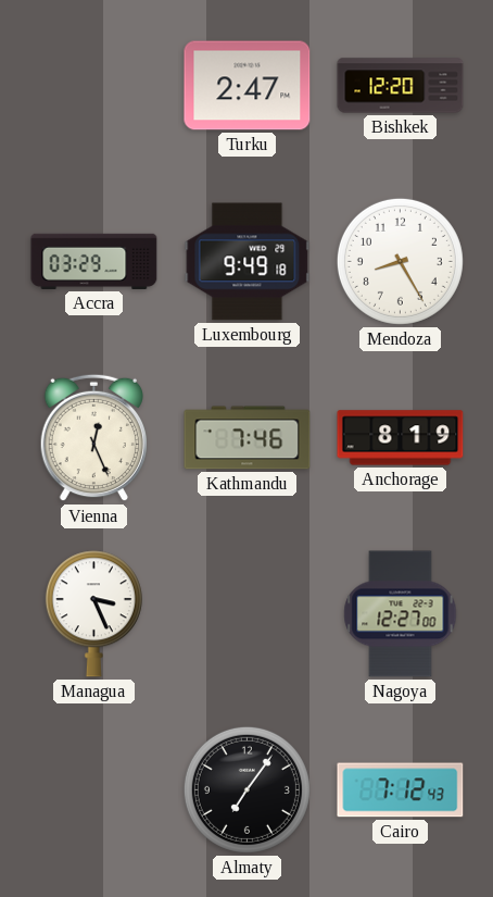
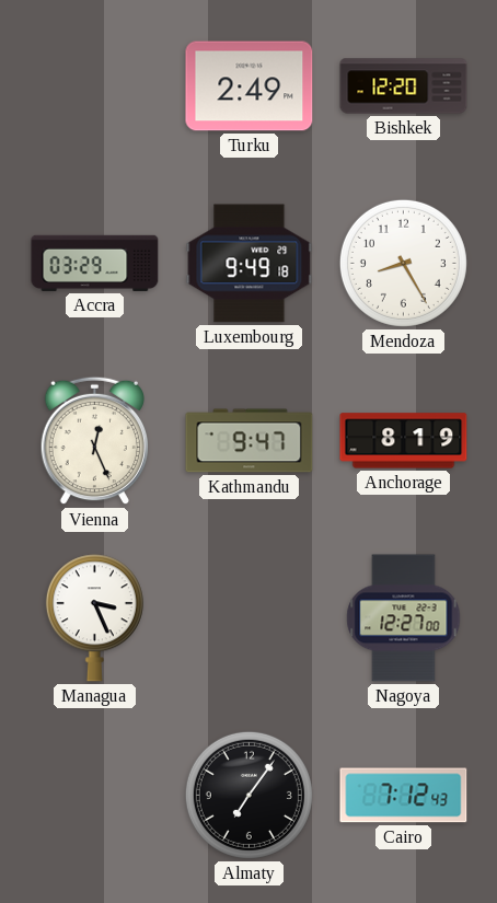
Turku: 2:47 -> 2:49
Kathmandu: 7:46 -> 9:47
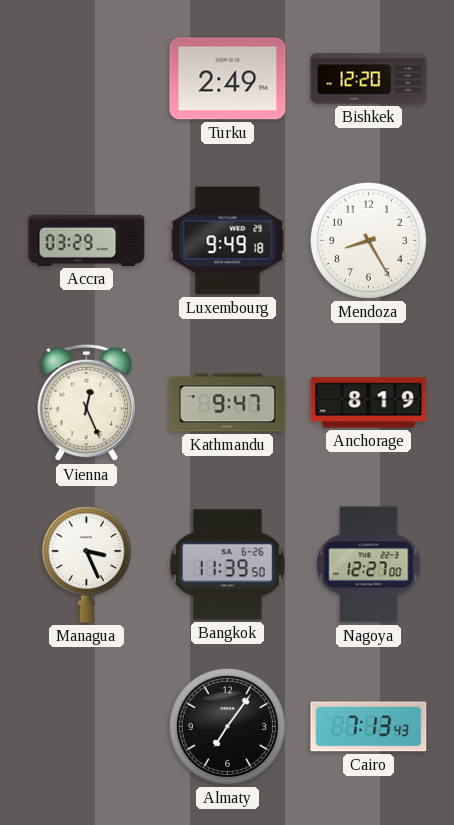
Bangkok: none -> 11:39
Cairo: 7:12 -> 7:13
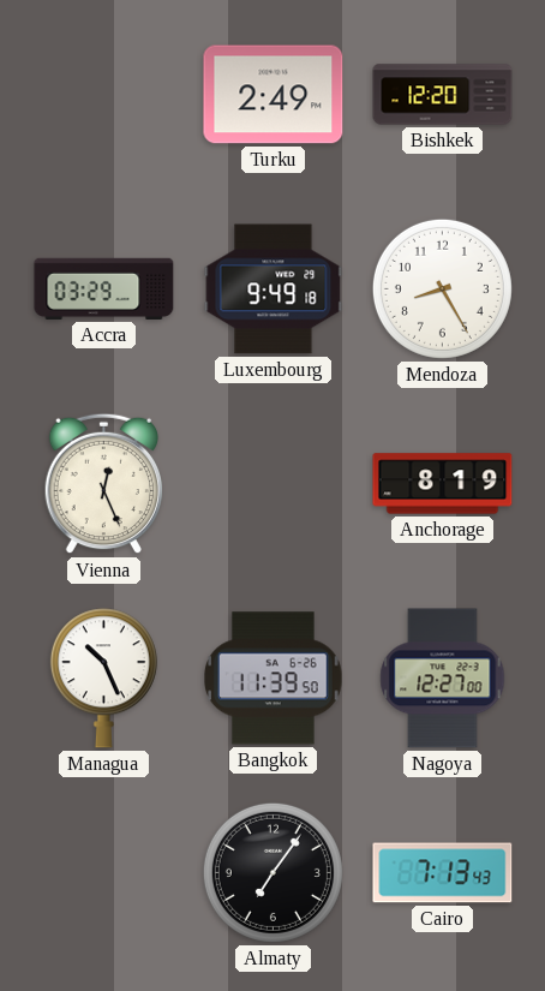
Kathmandu: 9:47 -> none
Managua: 3:26 -> 10:26
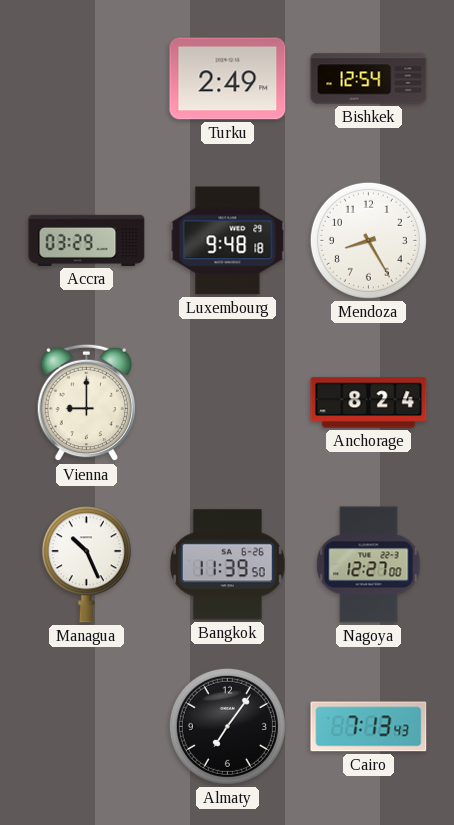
Bishkek: 12:20 -> 12:54
Luxembourg: 9:49 -> 9:48
Vienna: 12:26 -> 9:00
Anchorage: 8:19 -> 8:24
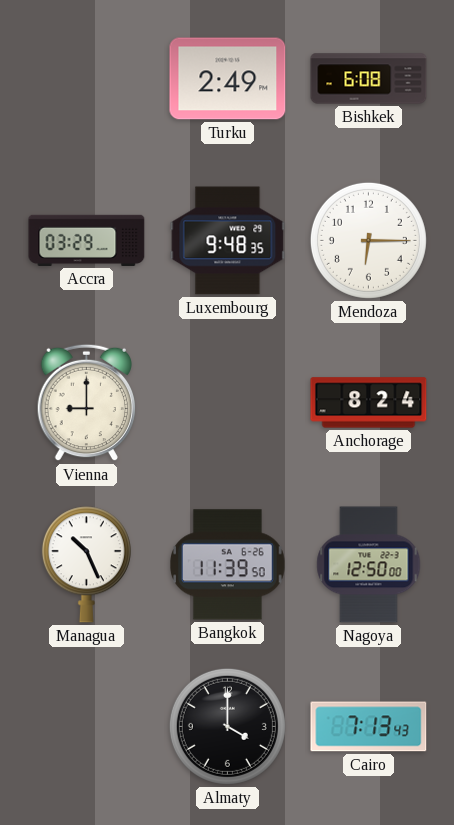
Bishkek: 12:54 -> 6:08
Luxembourg: 9:48:18 -> 9:48:35
Mendoza: 8:25 -> 6:15
Nagoya: 12:27 -> 12:50
Almaty: 7:06 -> 4:00
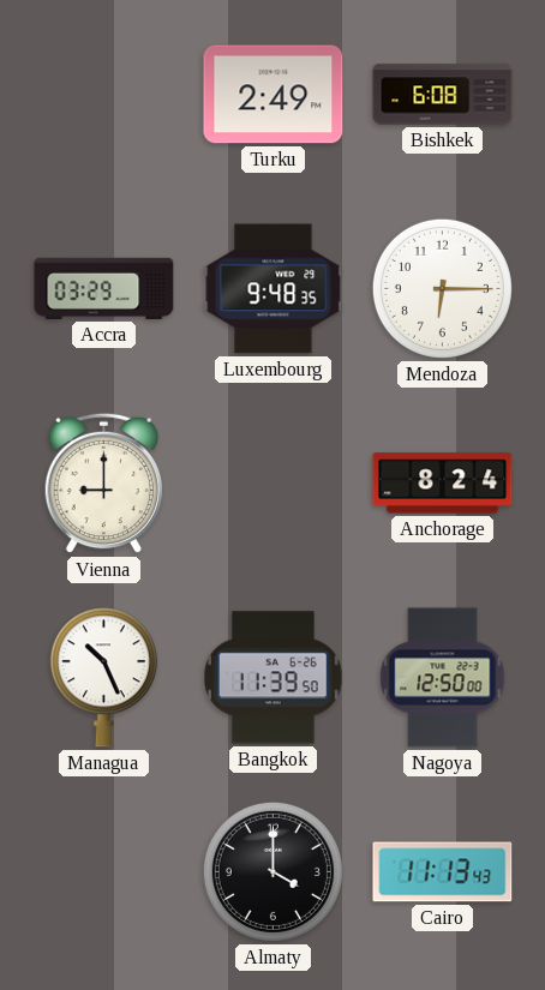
Cairo: 7:13 -> 11:13
